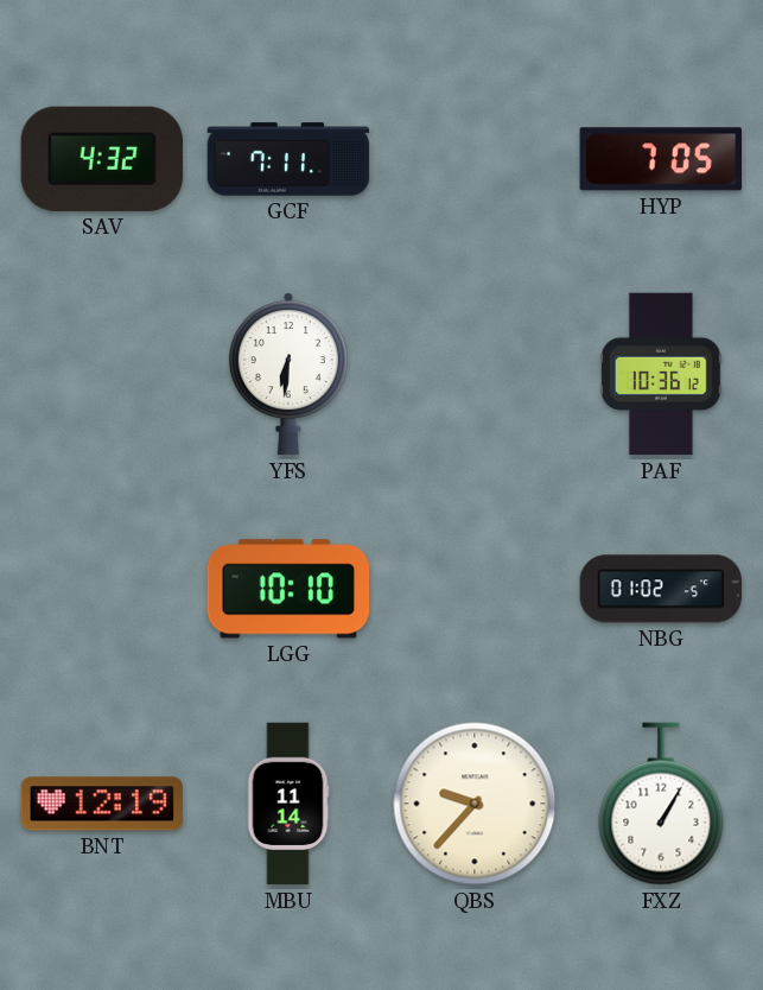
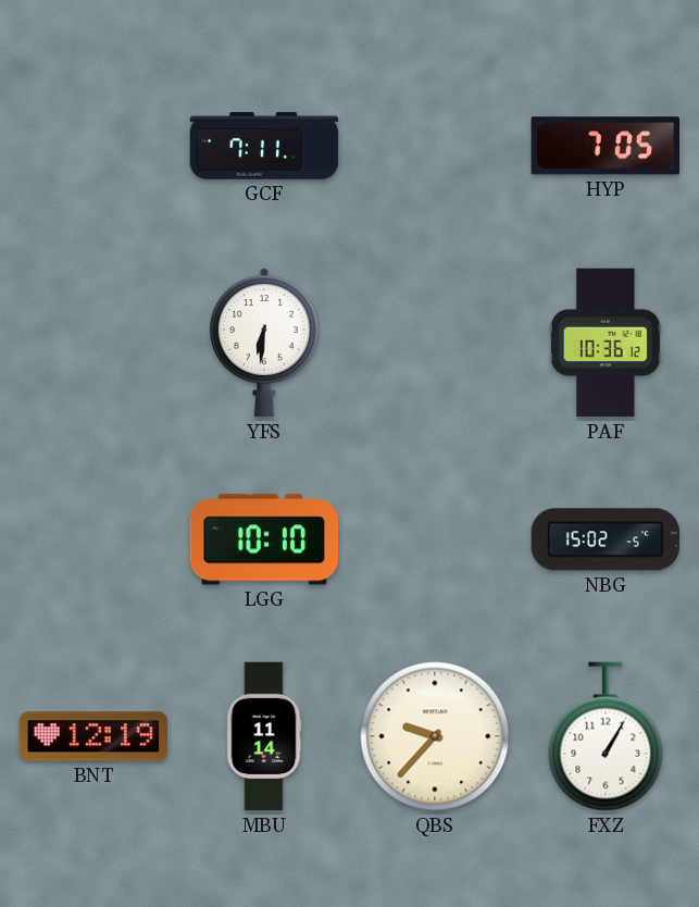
SAV: 4:32 -> none
NBG: 01:02 -> 15:02
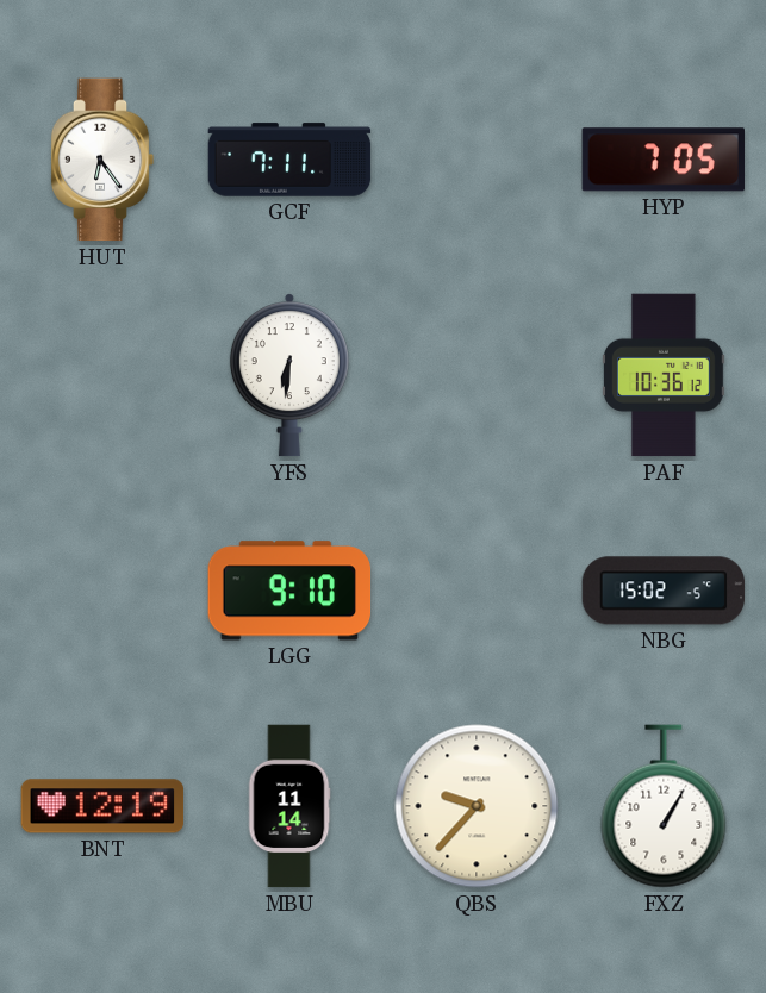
HUT: none -> 6:24
LGG: 10:10 -> 9:10
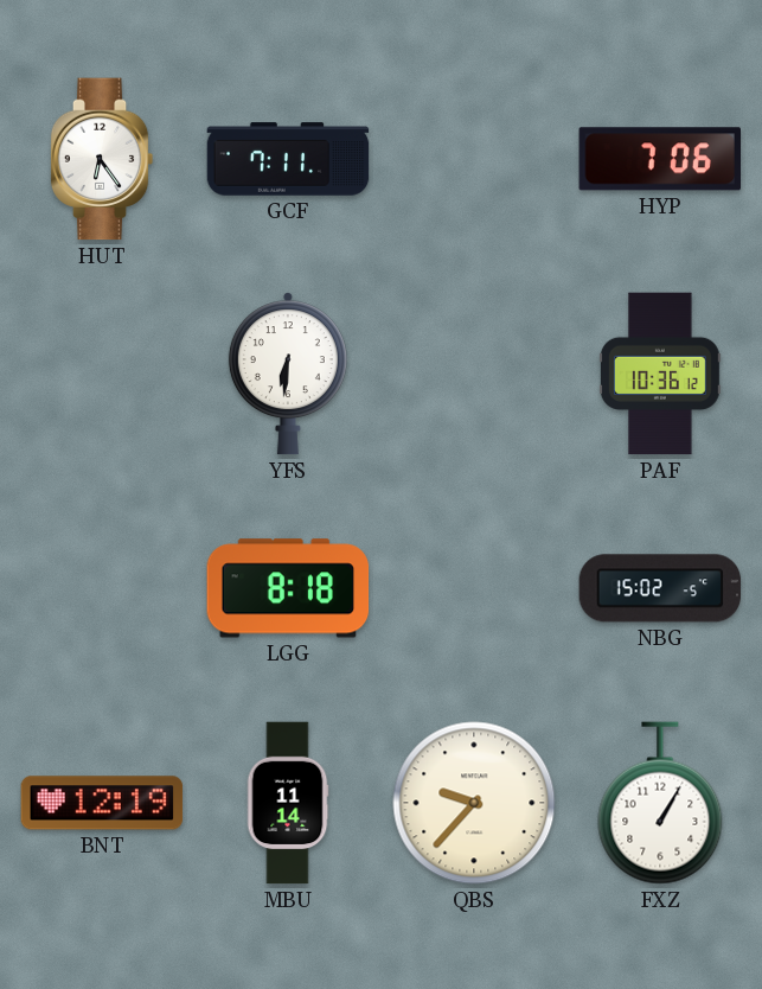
HYP: 7:05 -> 7:06
LGG: 9:10 -> 8:18
